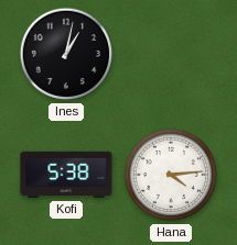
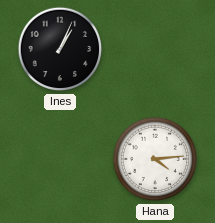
Ines: 1:02 -> 1:04
Kofi: 5:38 -> none
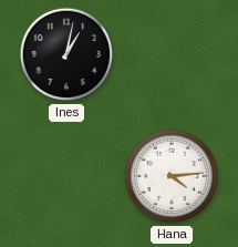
Ines: 1:04 -> 1:02
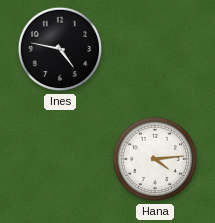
Ines: 1:02 -> 4:47
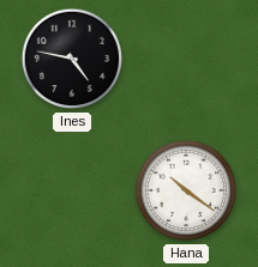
Hana: 4:14 -> 10:21
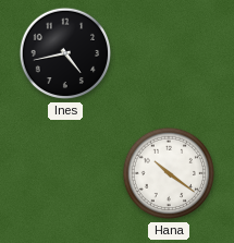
Ines: 4:47 -> 4:43
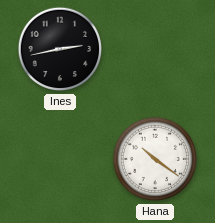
Ines: 4:43 -> 2:43
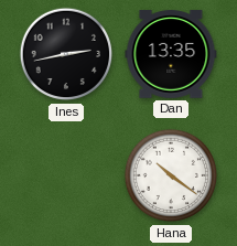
Dan: none -> 13:35
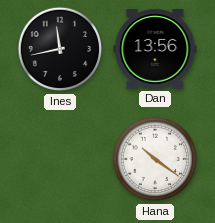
Ines: 2:43 -> 11:43
Dan: 13:35 -> 13:56
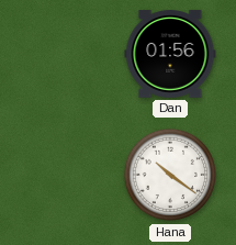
Ines: 11:43 -> none
Dan: 13:56 -> 01:56
